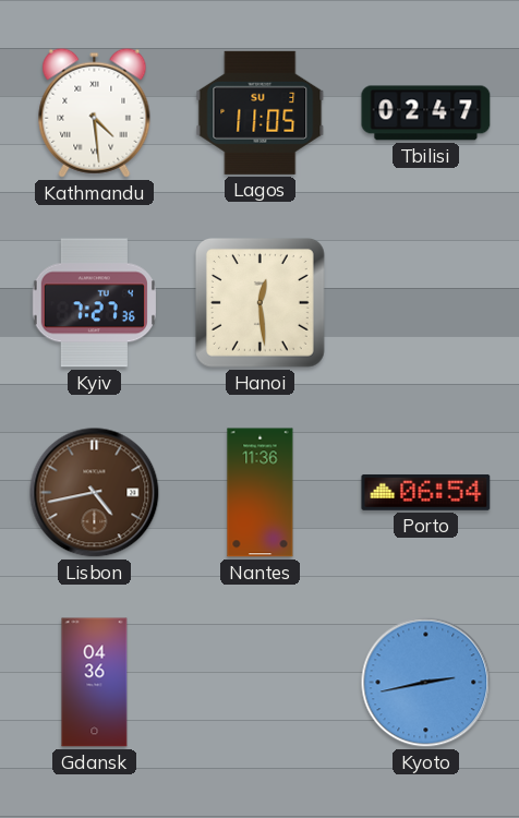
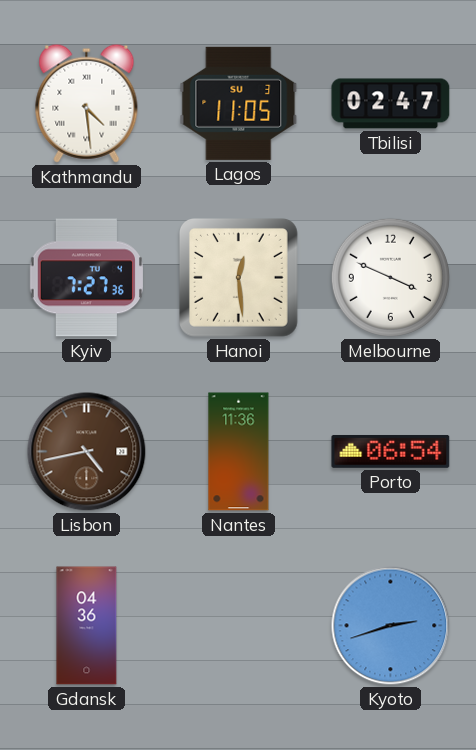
Melbourne: none -> 3:49
Kyoto: 2:43 -> 2:42
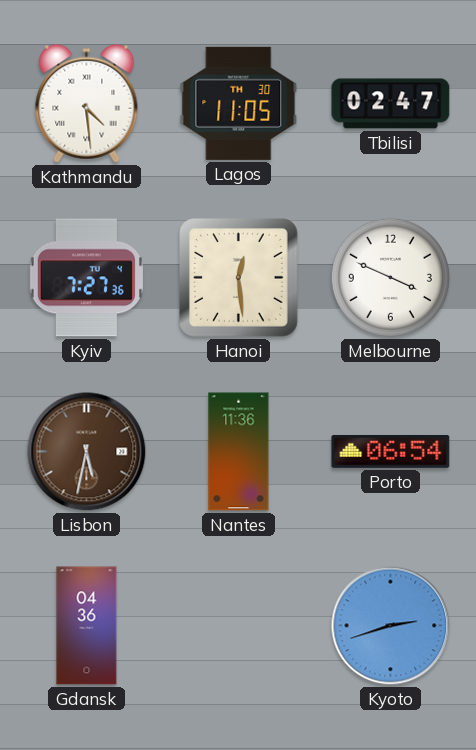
Lagos date: SU 3 -> TH 30
Lisbon: 4:43 -> 5:32
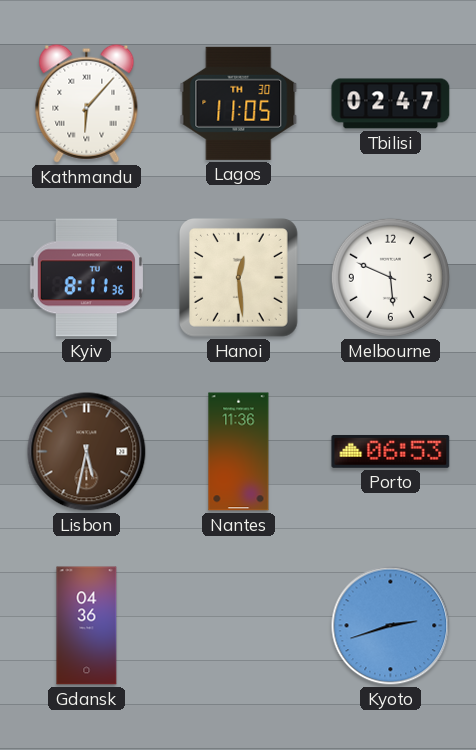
Kathmandu: 4:29 -> 6:07
Kyiv: 7:27 -> 8:11
Melbourne: 3:49 -> 5:49
Porto: 06:54 -> 06:53
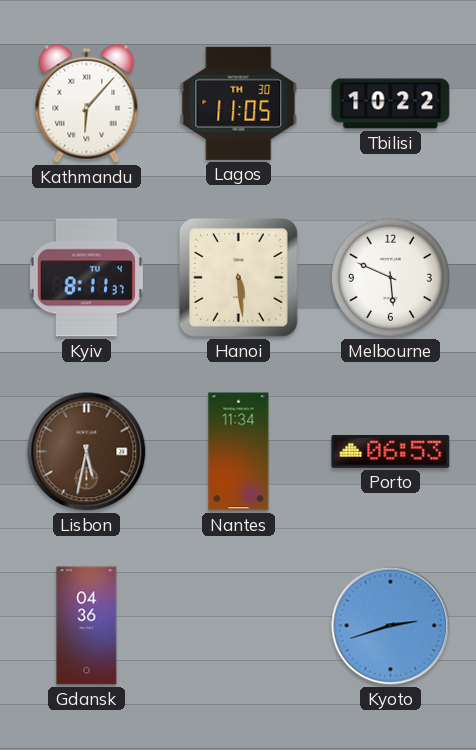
Tbilisi: 02:47 -> 10:22
Kyiv: 8:11:36 -> 8:11:37
Hanoi: 12:29 -> 5:29
Nantes: 11:36 -> 11:34
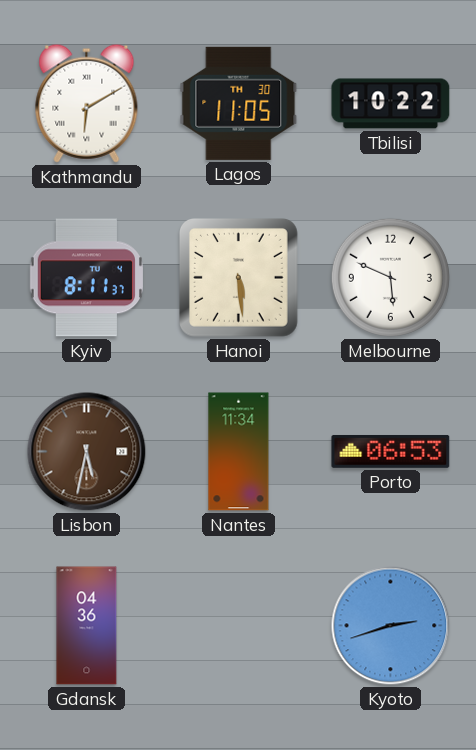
Kathmandu: 6:07 -> 6:10
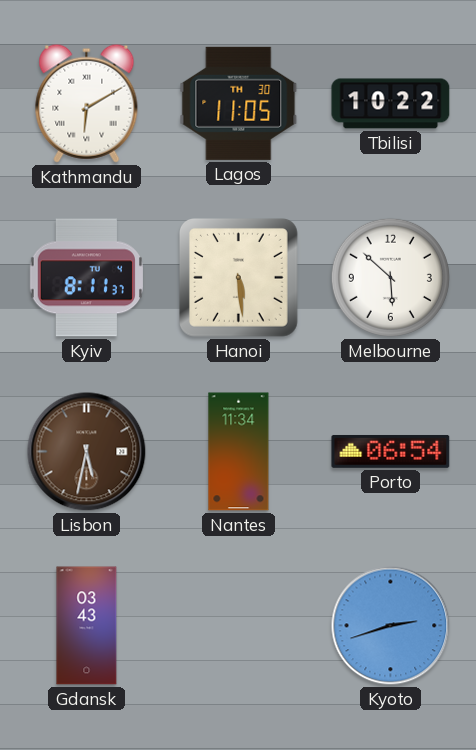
Melbourne: 5:49 -> 5:52
Porto: 06:53 -> 06:54
Gdansk: 04:36 -> 03:43
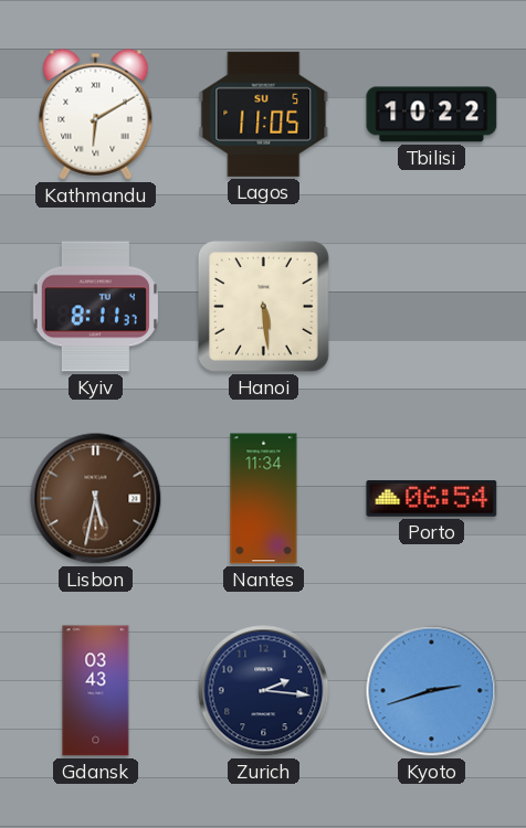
Lagos date: TH 30 -> SU 5
Melbourne: 5:52 -> none
Zurich: none -> 2:16
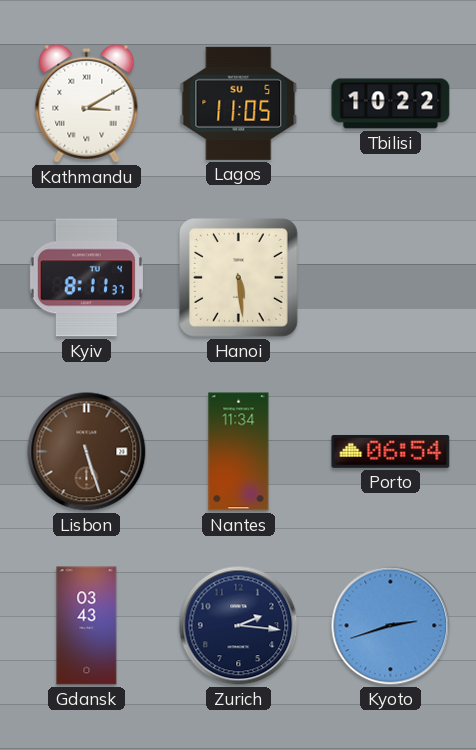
Kathmandu: 6:10 -> 3:10
Lisbon: 5:32 -> 5:27
